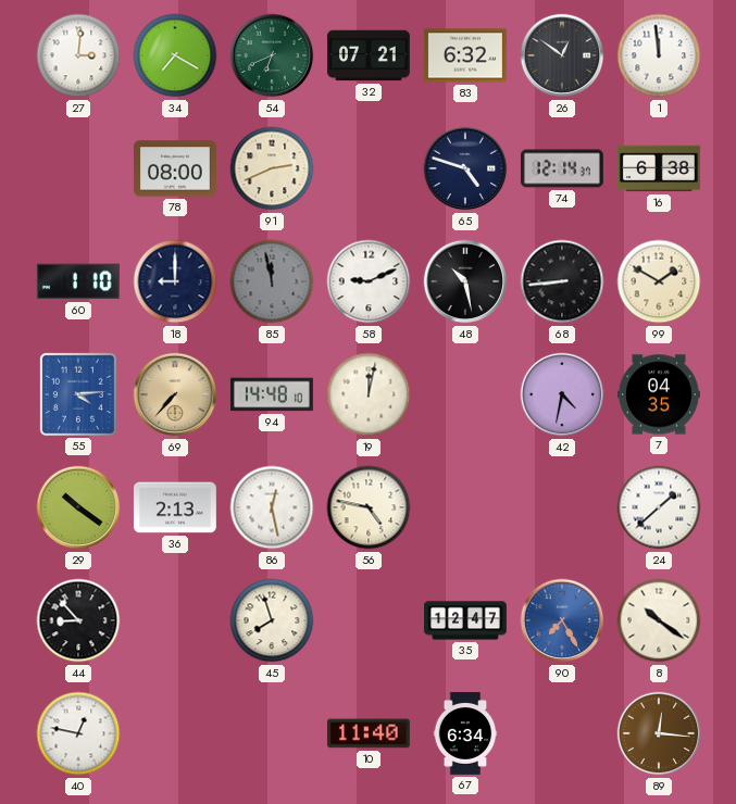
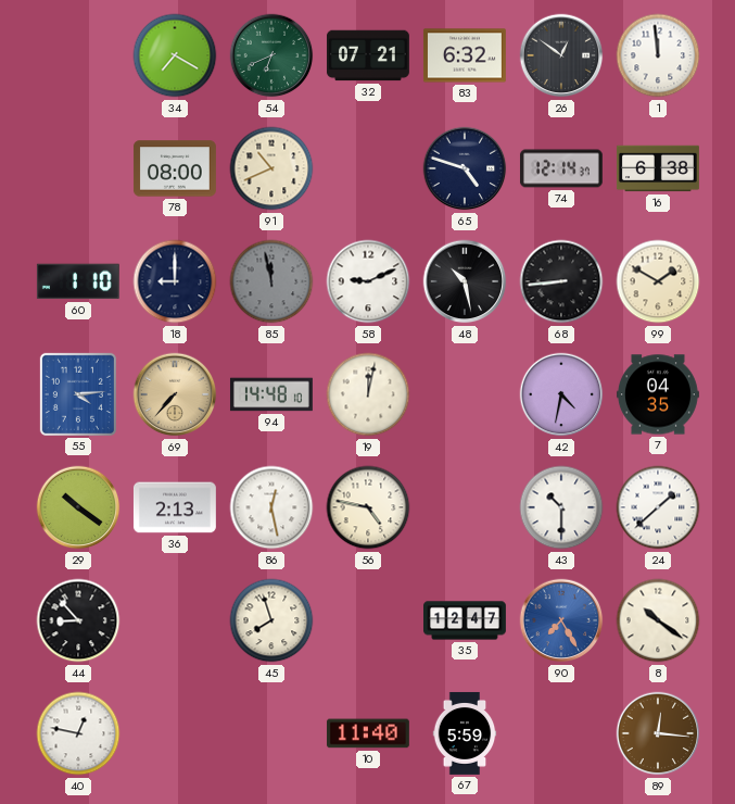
27: 3:01 -> none
91: 2:41 -> 10:41
43: none -> 10:30
67: 6:34 -> 5:59
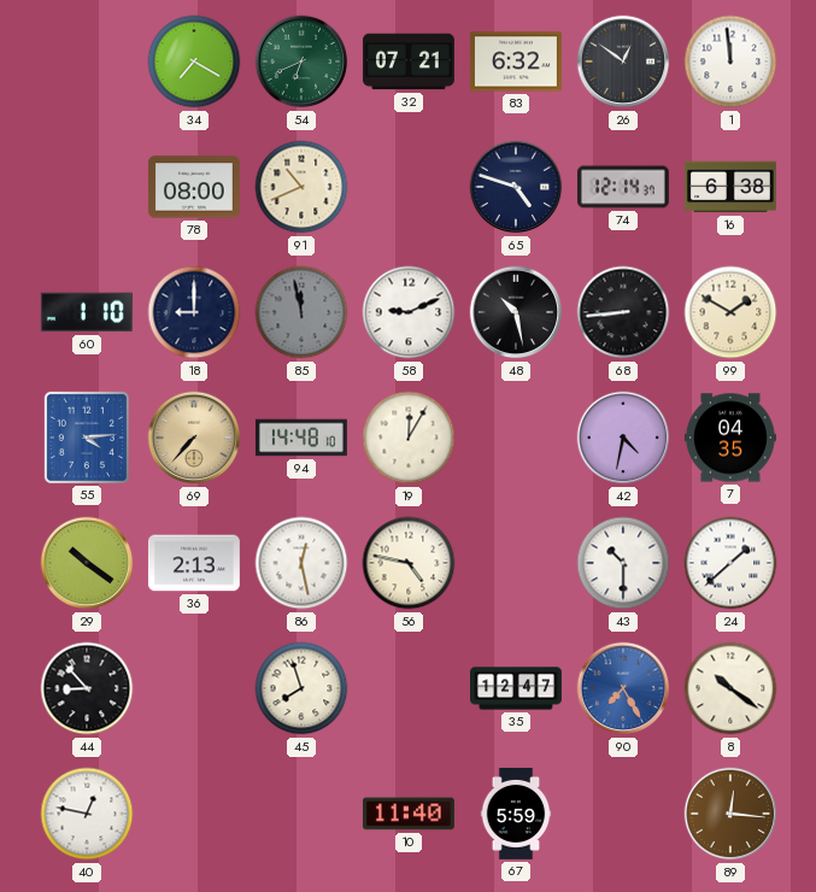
19: 12:02 -> 12:05
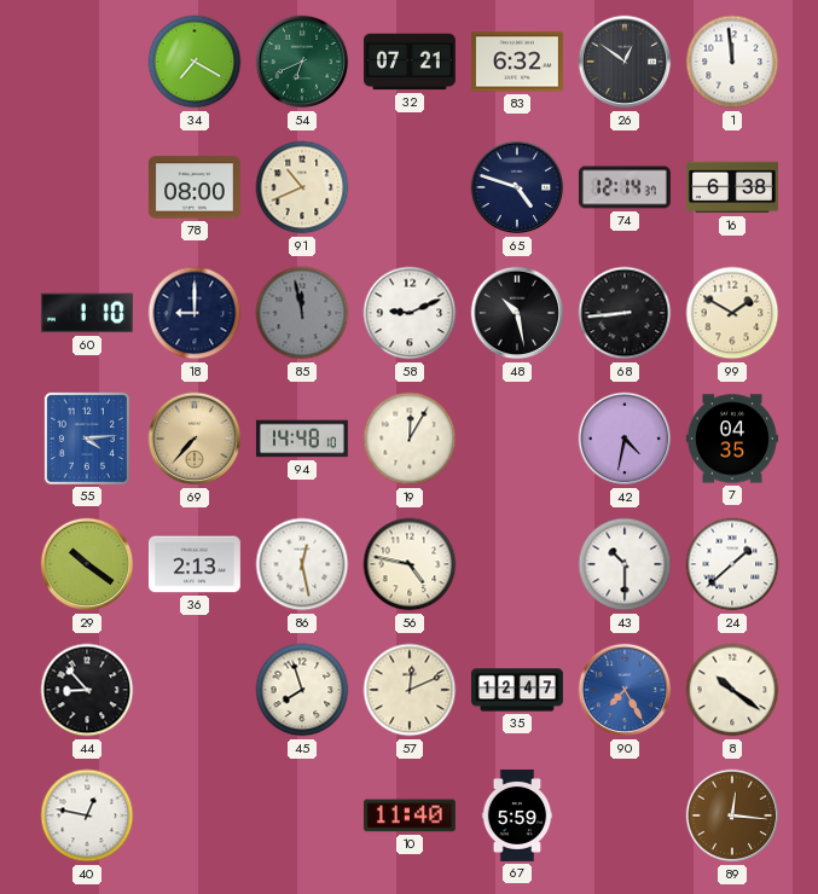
57: none -> 12:11
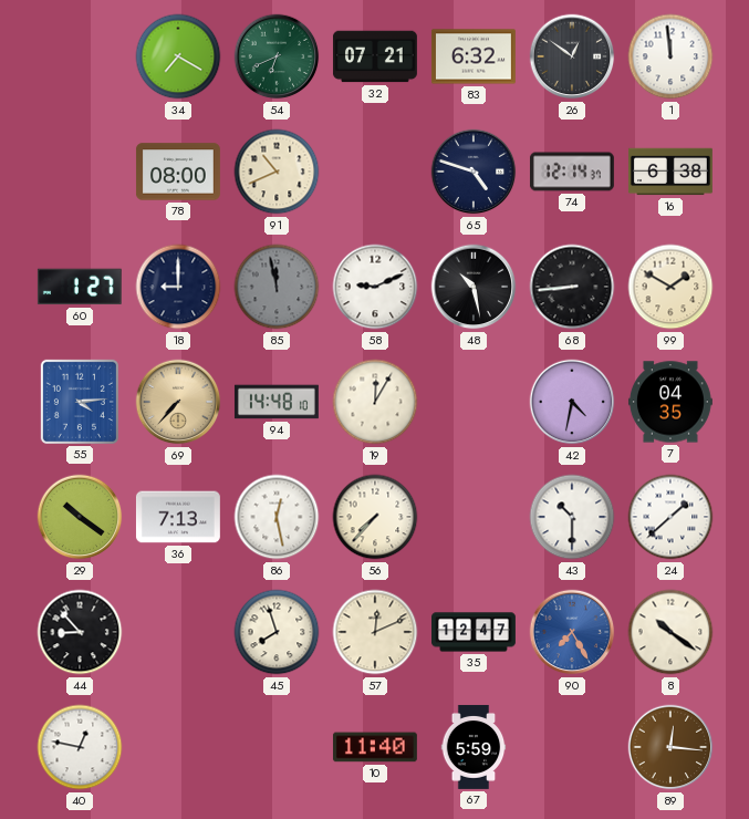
60: 1:10 -> 1:27
36: 2:13 -> 7:13
56: 4:47 -> 7:37
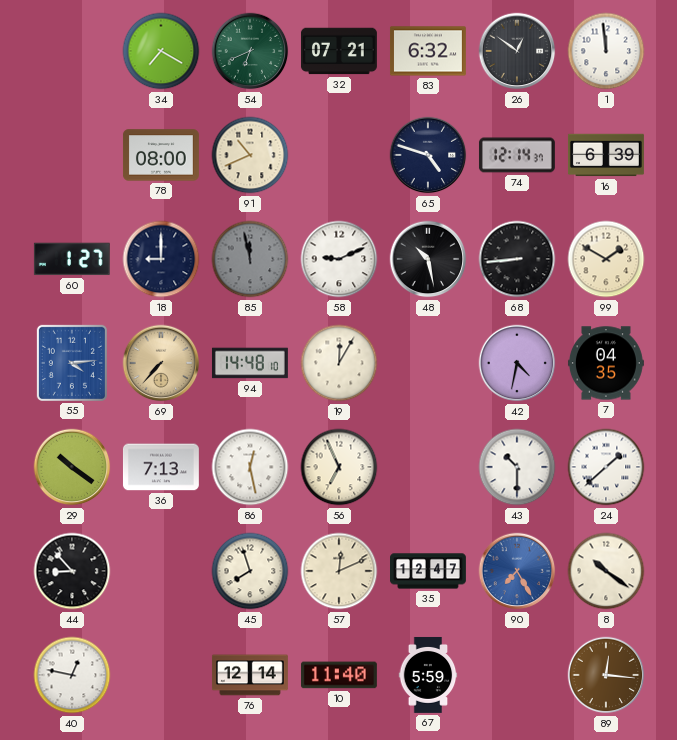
16: 6:38 -> 6:39
56: 7:37 -> 6:56
76: none -> 12:14
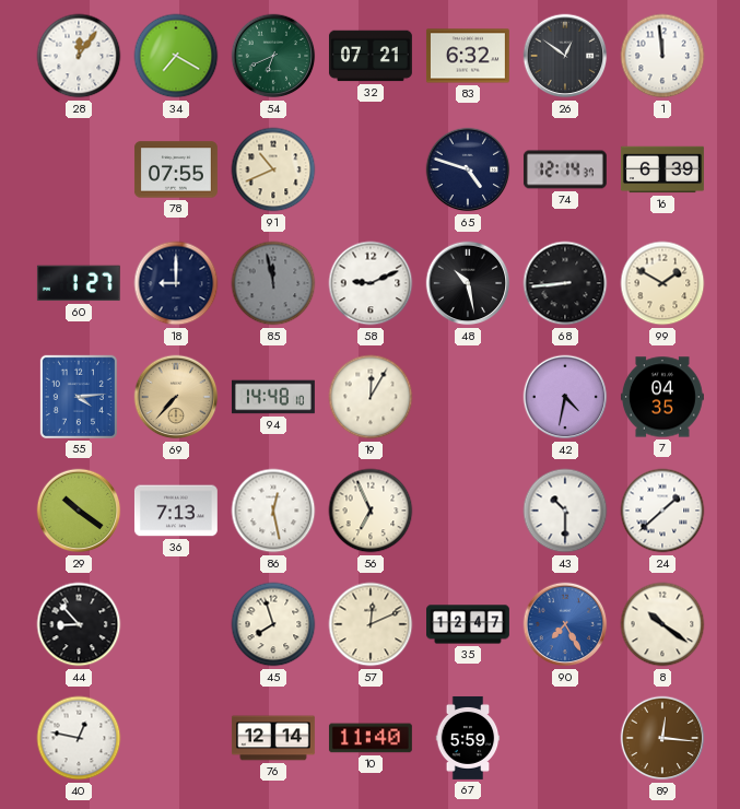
28: none -> 12:06
78: 08:00 -> 07:55
